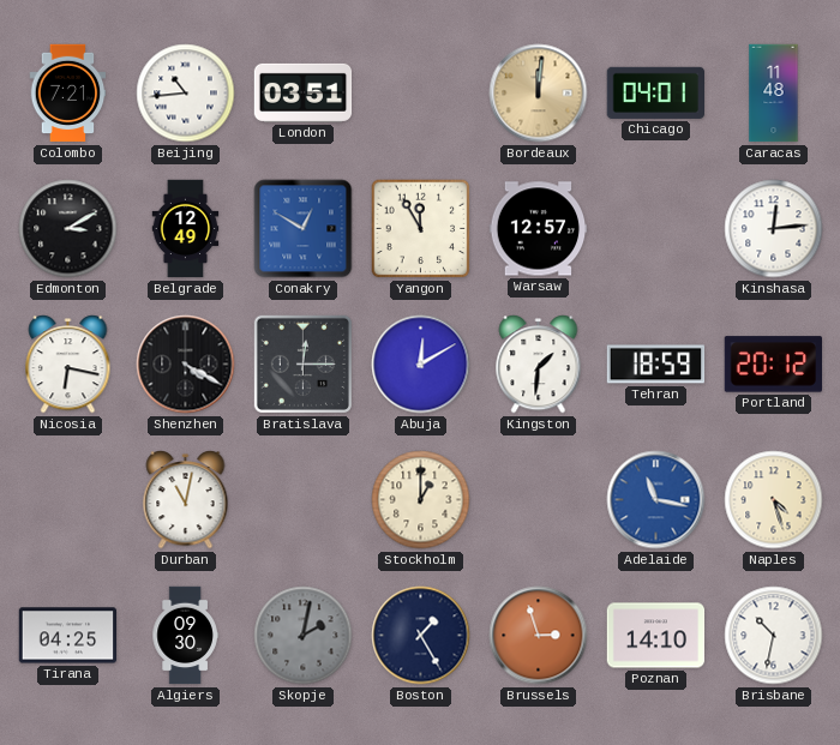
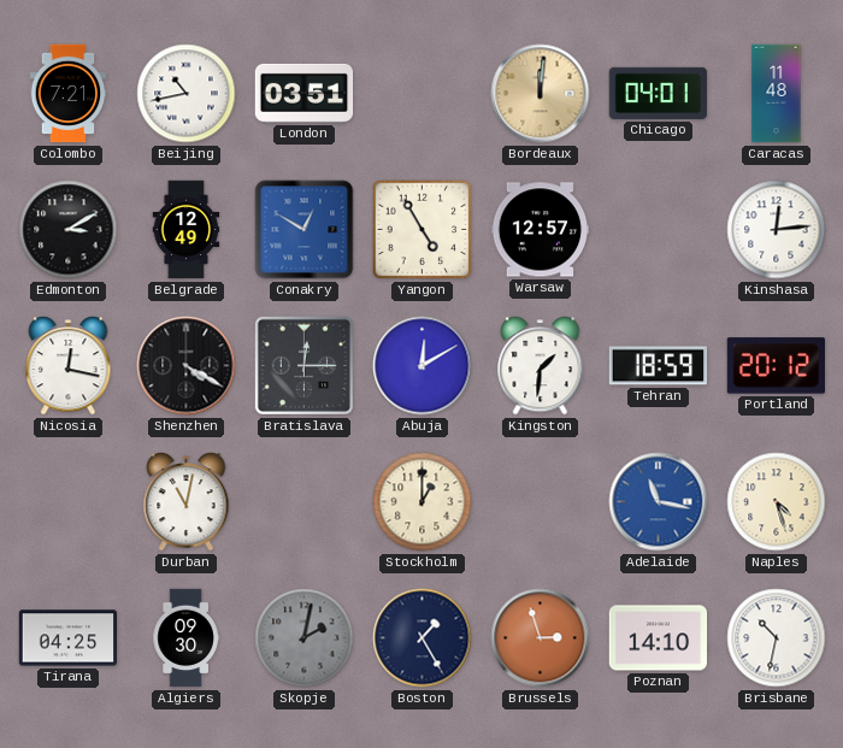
Beijing: 10:44 -> 10:43
Yangon: 11:55 -> 4:55
Nicosia: 6:17 -> 12:17
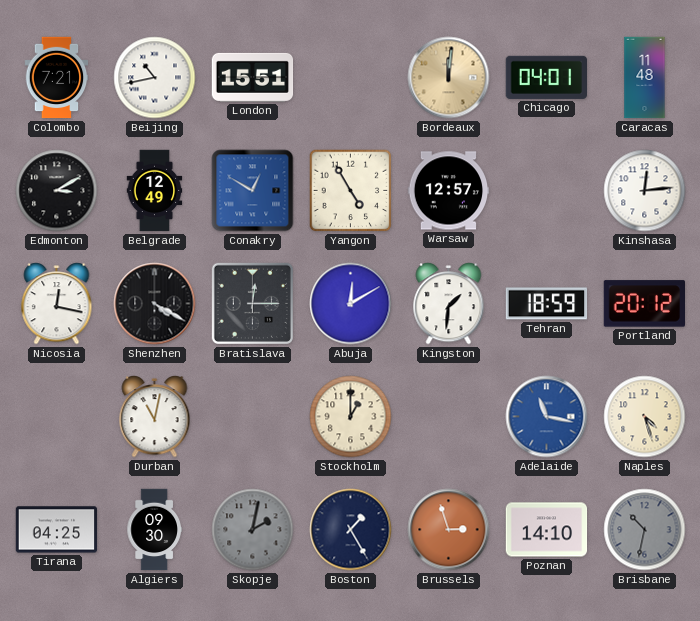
London: 03:51 -> 15:51
Brisbane dial: white -> grey
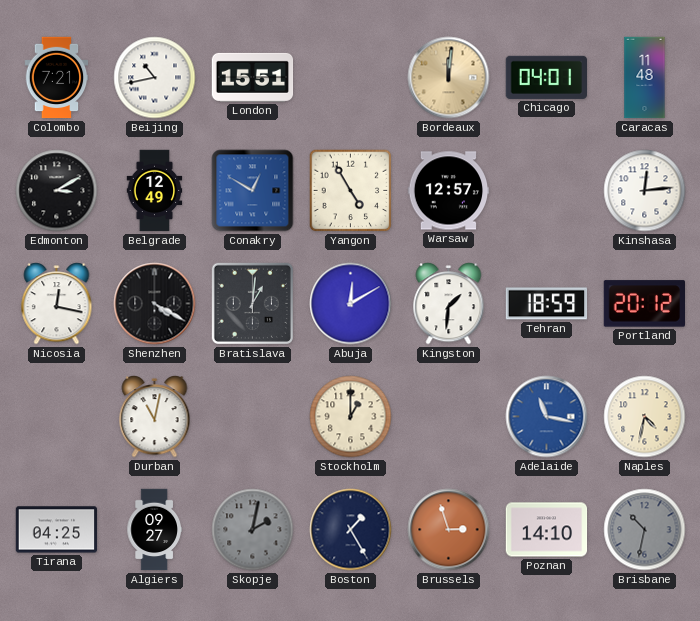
Bratislava: 12:15 -> 1:01
Naples: 4:27 -> 4:32
Algiers: 09:30 -> 09:27
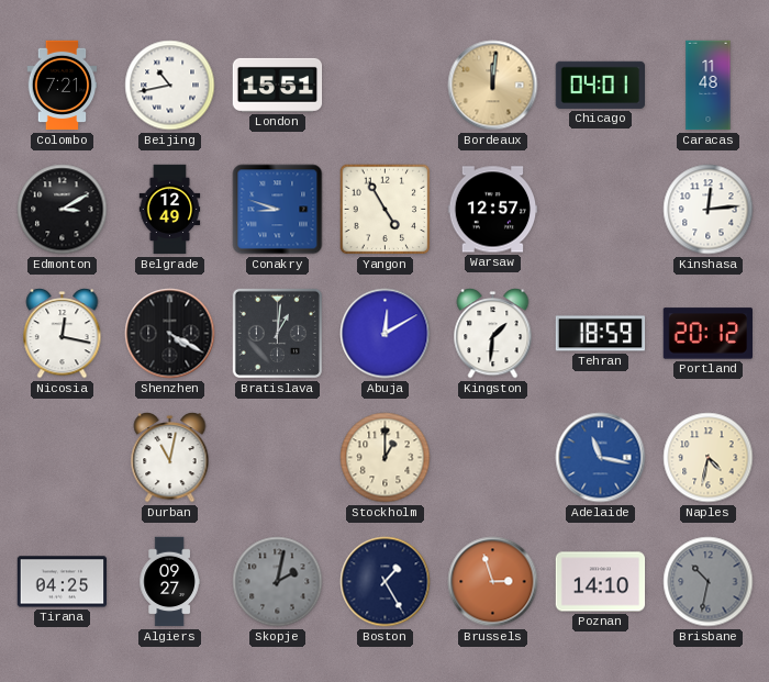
Conakry: 12:50 -> 8:48
